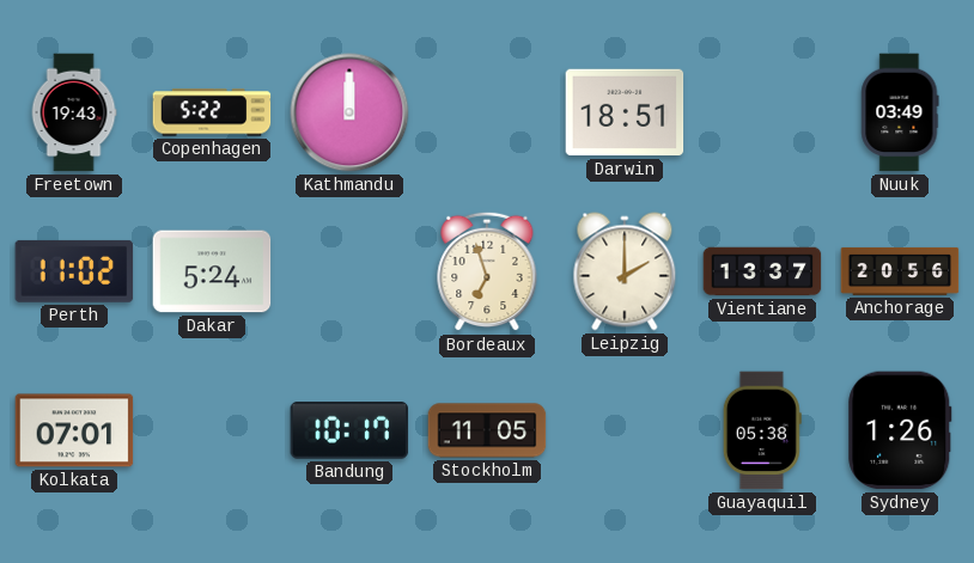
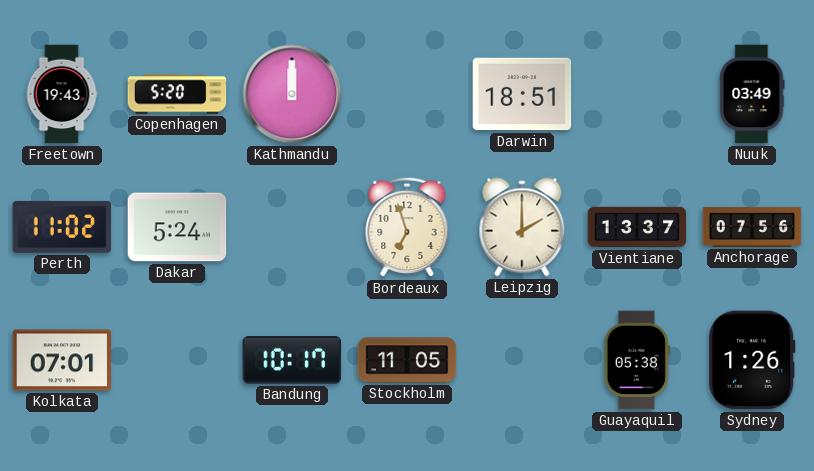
Copenhagen: 5:22 -> 5:20
Anchorage: 20:56 -> 07:56
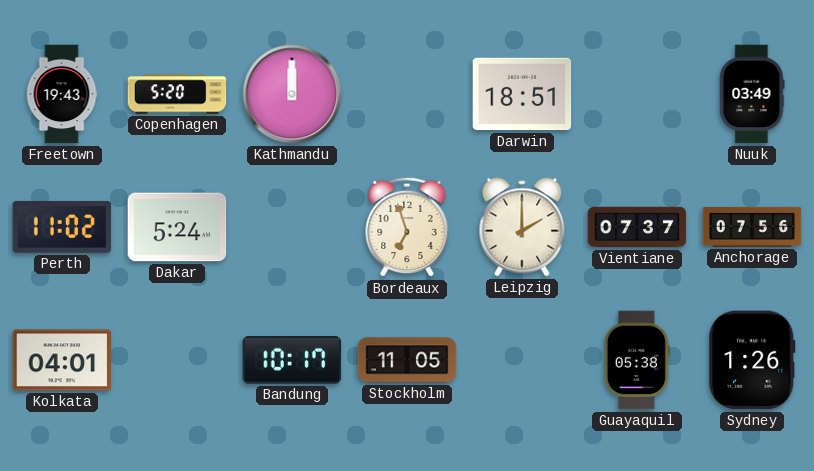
Vientiane: 13:37 -> 07:37
Kolkata: 07:01 -> 04:01
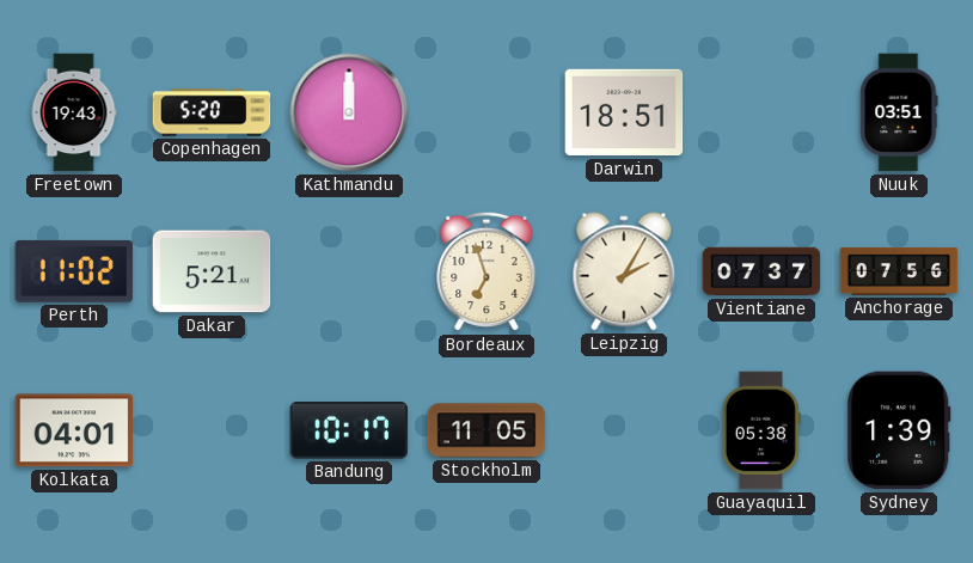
Nuuk: 03:49 -> 03:51
Dakar: 5:24 -> 5:21
Leipzig: 2:00 -> 2:05
Sydney: 1:26 -> 1:39
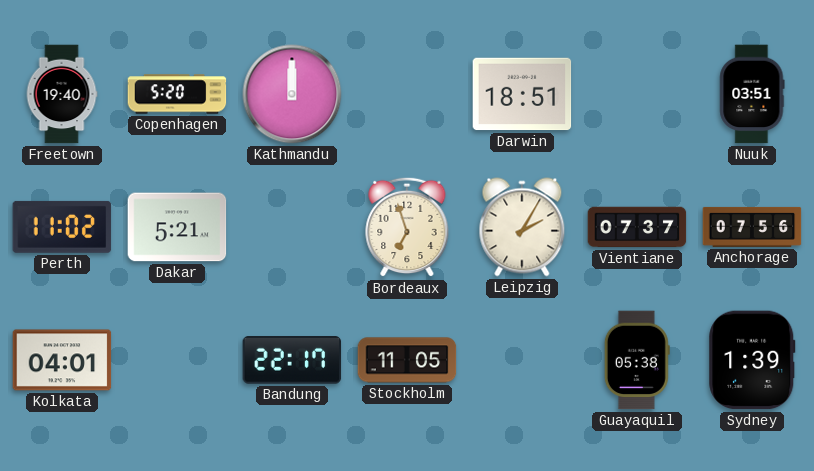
Freetown: 19:43 -> 19:40
Bandung: 10:17 -> 22:17
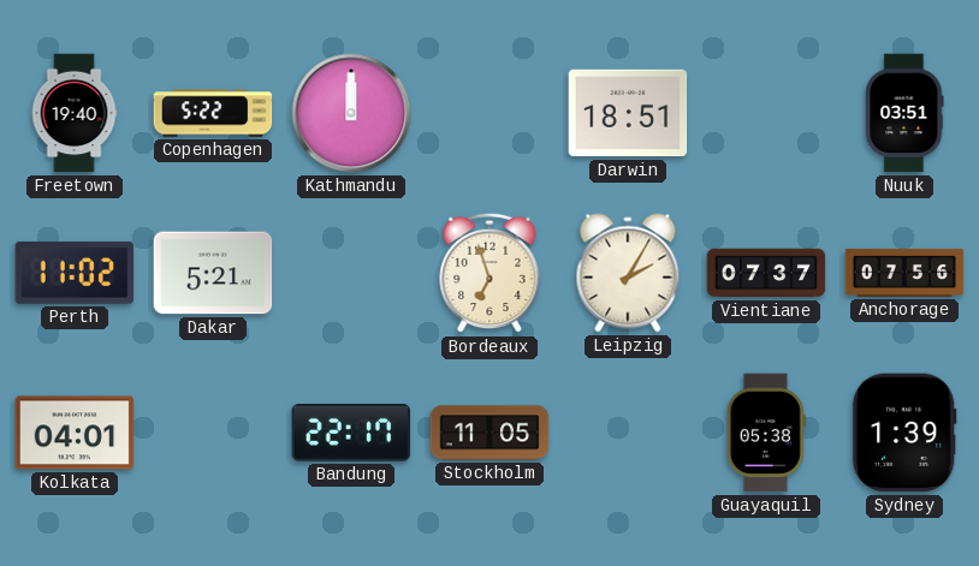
Copenhagen: 5:20 -> 5:22
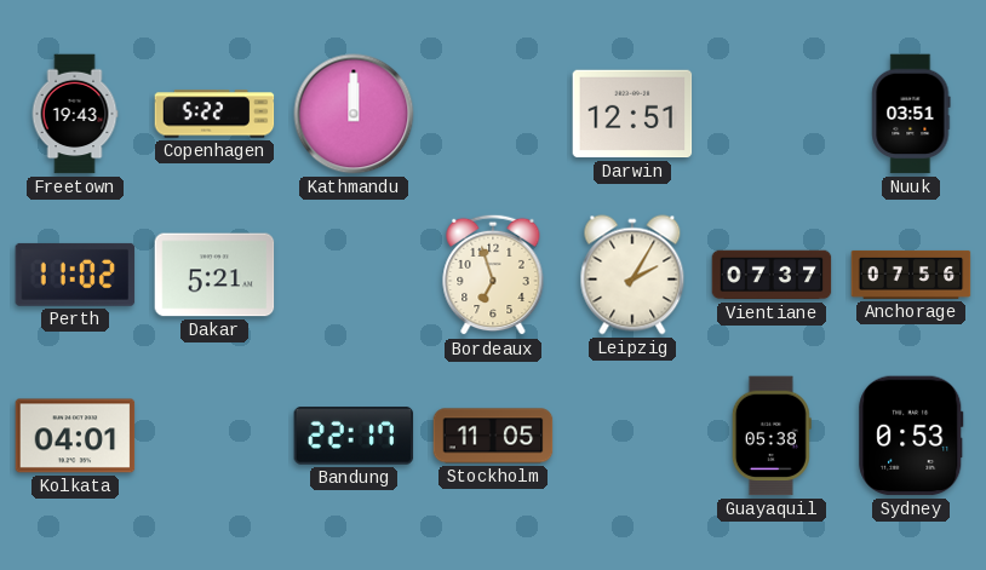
Freetown: 19:40 -> 19:43
Darwin: 18:51 -> 12:51
Sydney: 1:39 -> 0:53
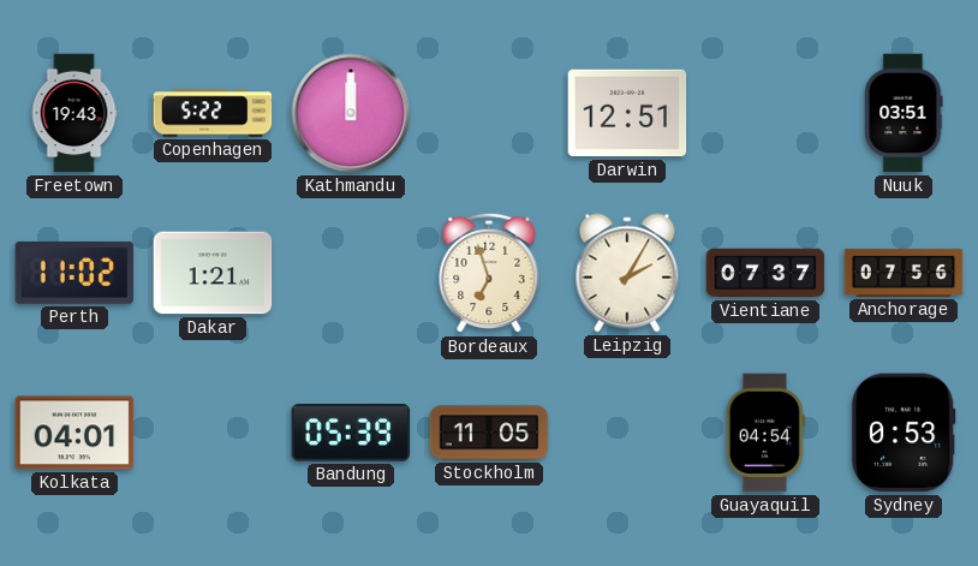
Dakar: 5:21 -> 1:21
Bandung: 22:17 -> 05:39
Guayaquil: 05:38 -> 04:54
